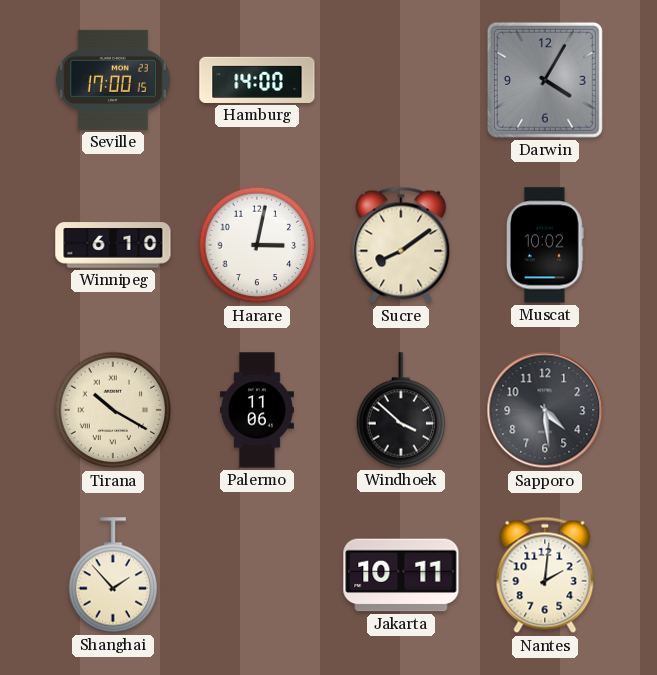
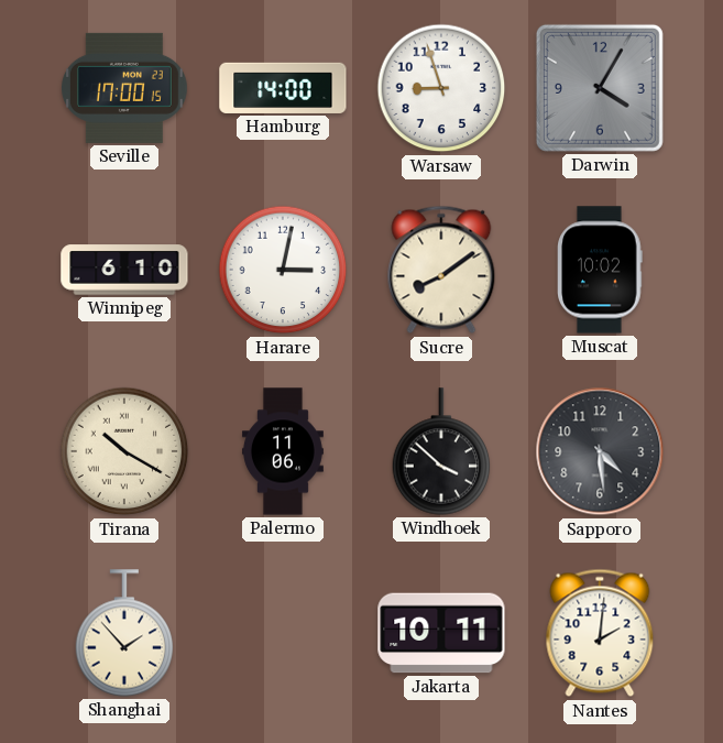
Warsaw: none -> 8:57
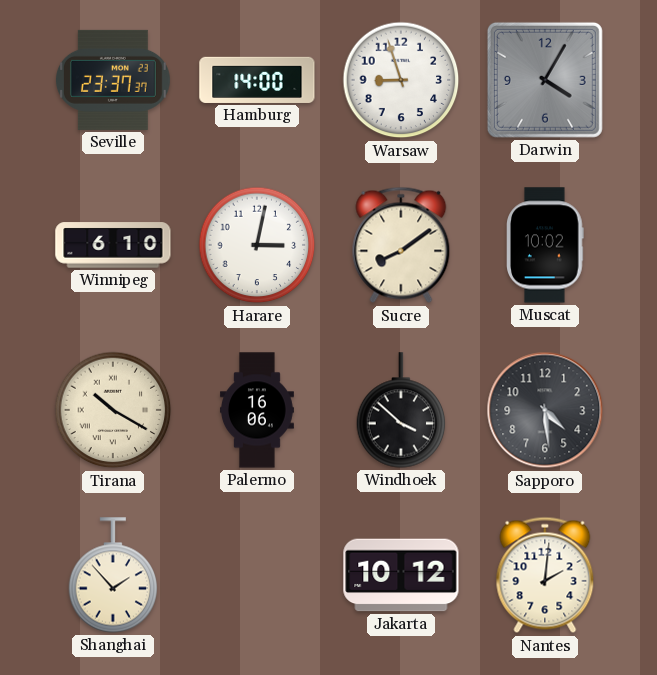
Seville: 17:00 -> 23:37
Palermo: 11:06 -> 16:06
Jakarta: 10:11 -> 10:12
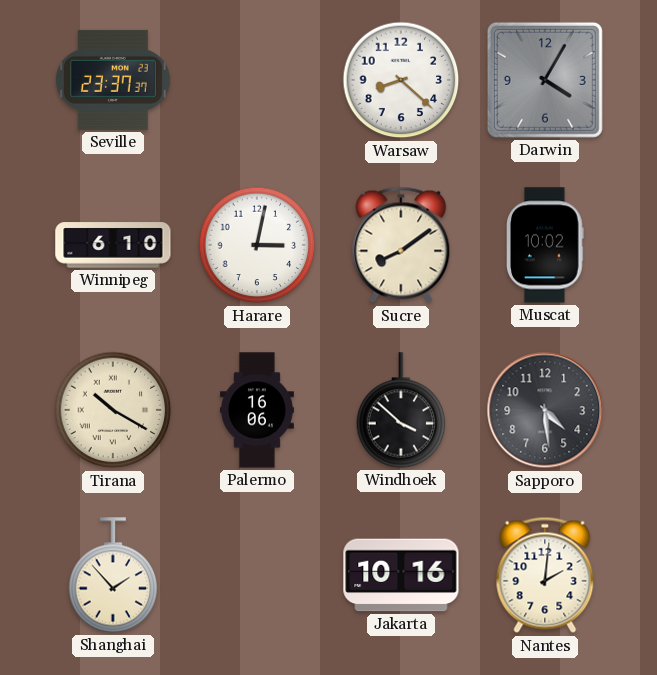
Hamburg: 14:00 -> none
Warsaw: 8:57 -> 8:22
Jakarta: 10:12 -> 10:16
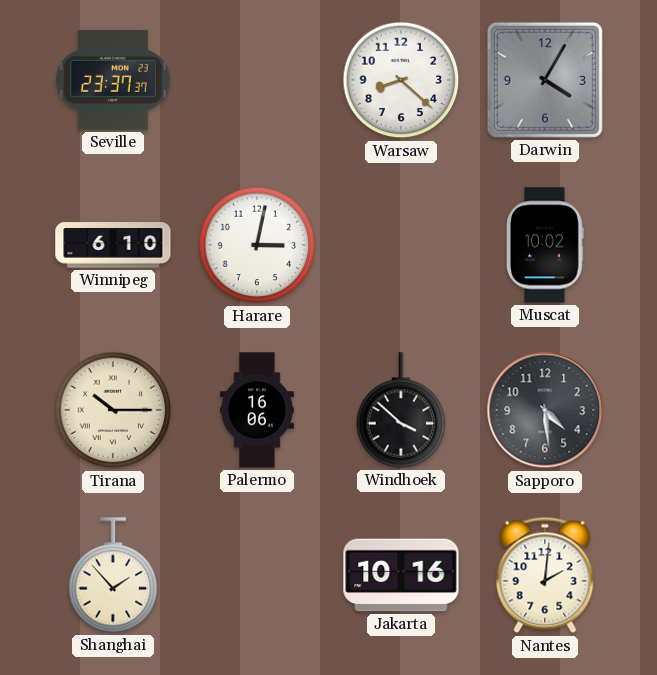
Sucre: 8:09 -> none
Tirana: 10:20 -> 10:15
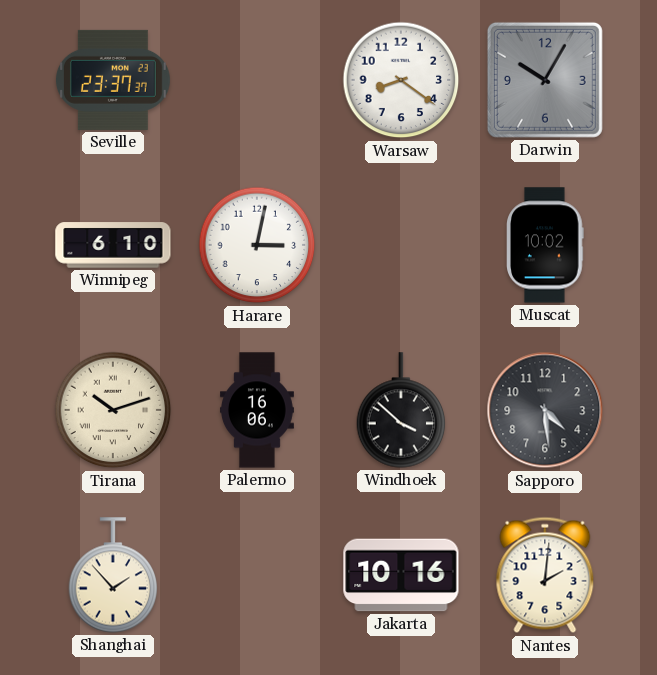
Warsaw: 8:22 -> 8:21
Darwin: 4:05 -> 10:05
Tirana: 10:15 -> 10:12
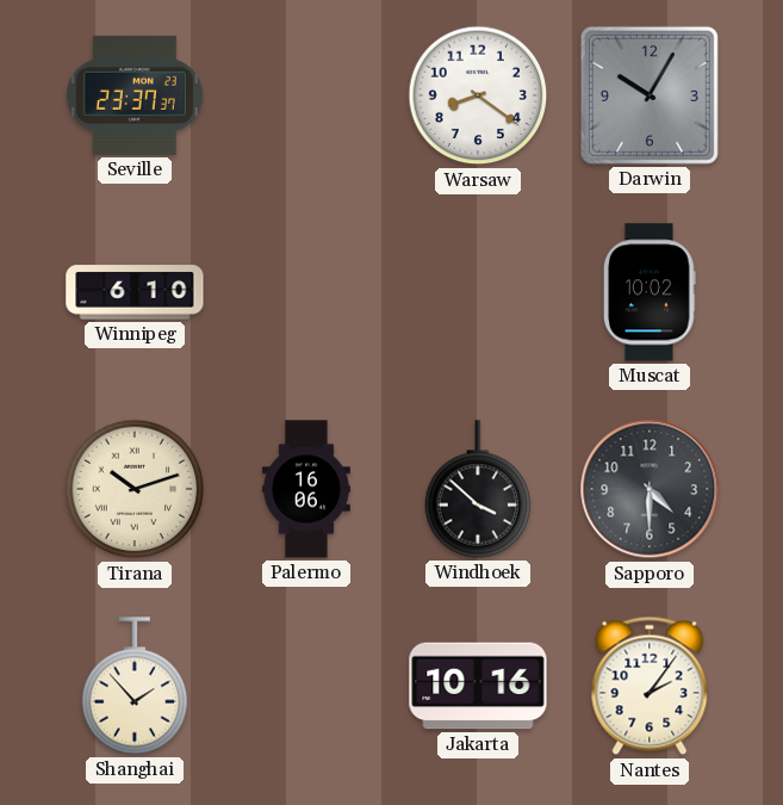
Harare: 3:02 -> none
Sapporo: 4:29 -> 4:30
Nantes: 2:01 -> 2:06
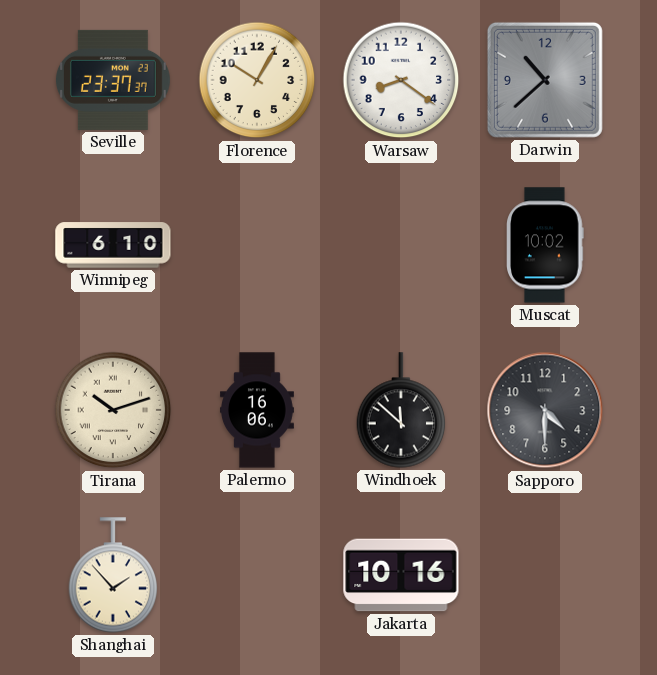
Florence: none -> 10:05
Darwin: 10:05 -> 10:38
Windhoek: 3:52 -> 11:52
Nantes: 2:06 -> none
